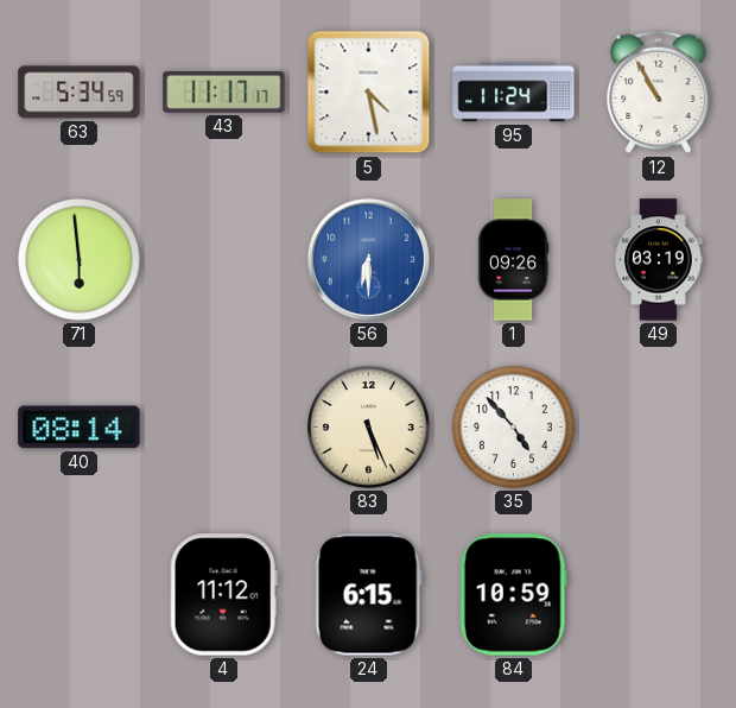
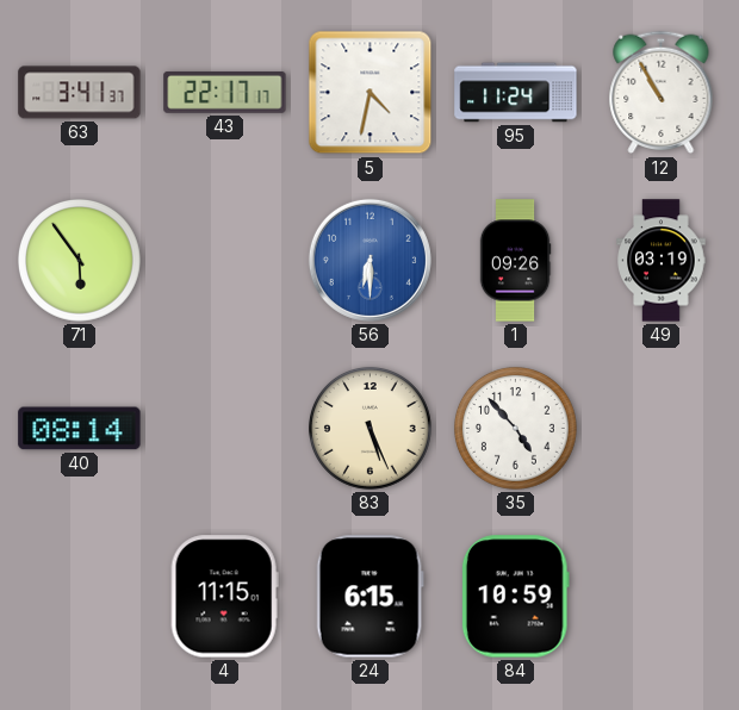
63: 5:34 -> 3:41
43: 11:17 -> 22:17
5: 4:28 -> 4:32
71: 5:59 -> 5:54
4: 11:12 -> 11:15
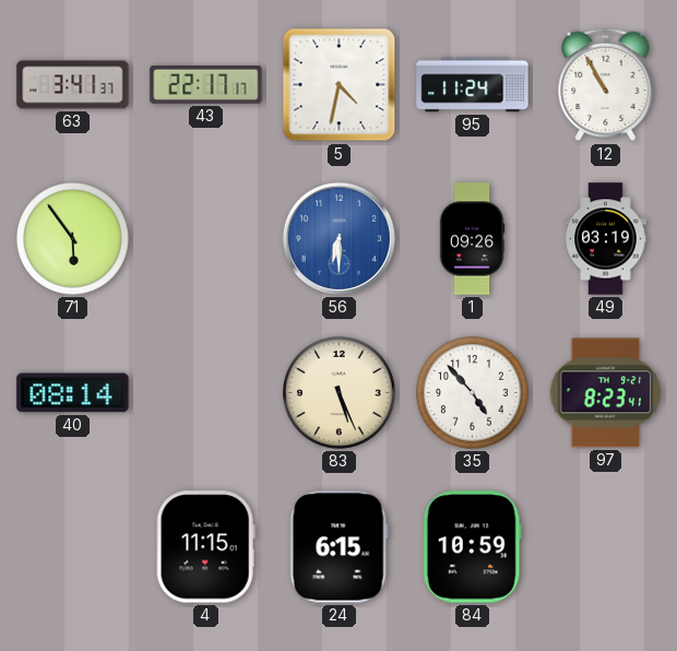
97: none -> 8:23
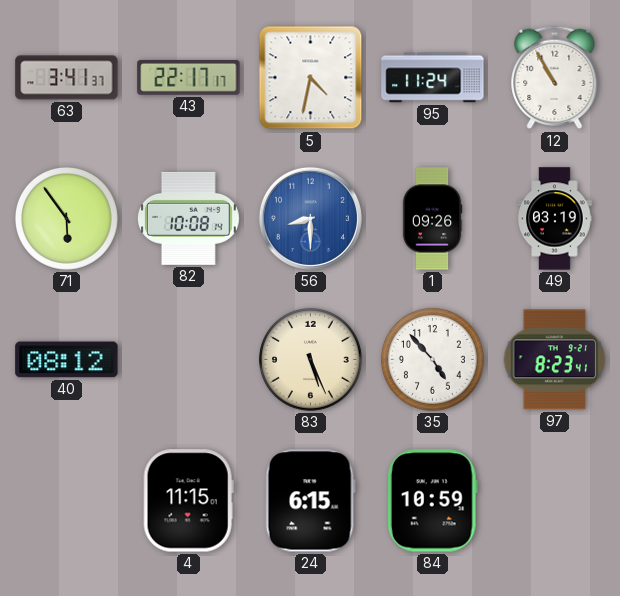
82: none -> 10:08
56: 6:30 -> 8:30
40: 08:14 -> 08:12
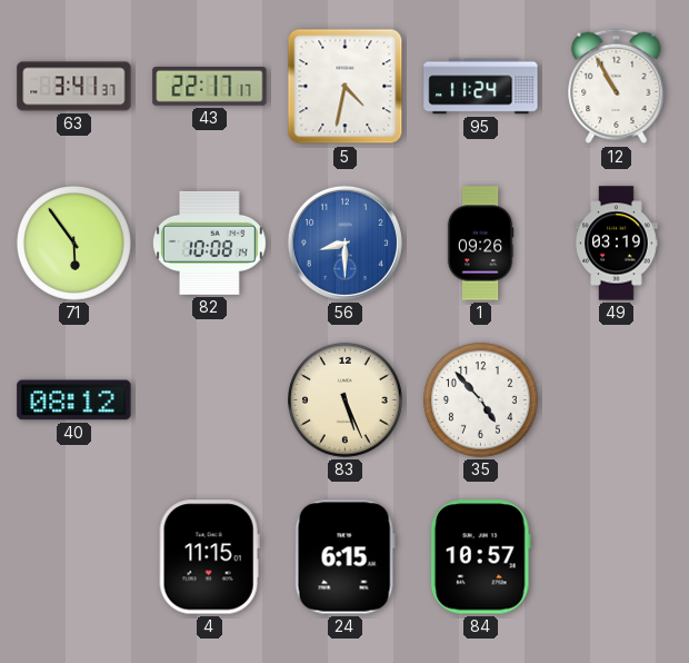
97: 8:23 -> none
84: 10:59 -> 10:57
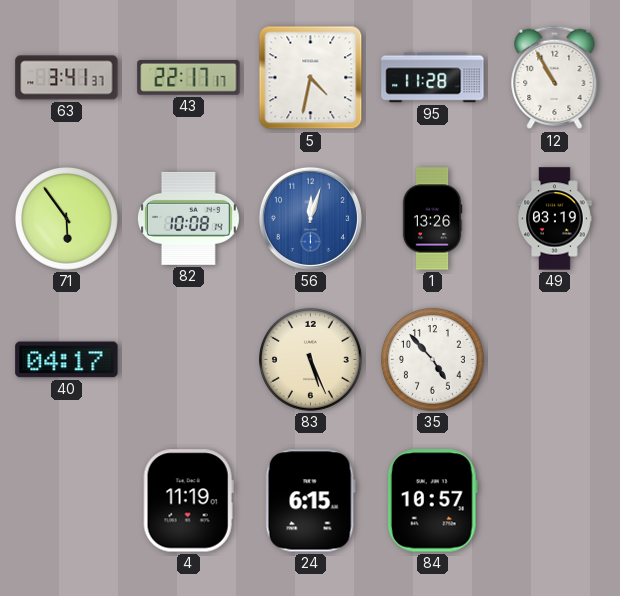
95: 11:24 -> 11:28
56: 8:30 -> 12:03
1: 09:26 -> 13:26
40: 08:12 -> 04:17
4: 11:15 -> 11:19
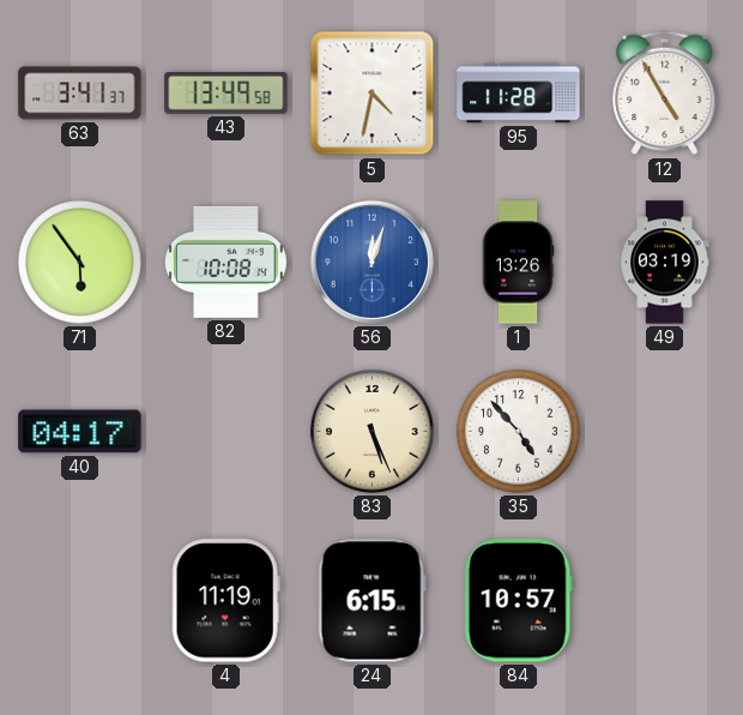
43: 22:17 -> 13:49
12: 10:55 -> 4:55
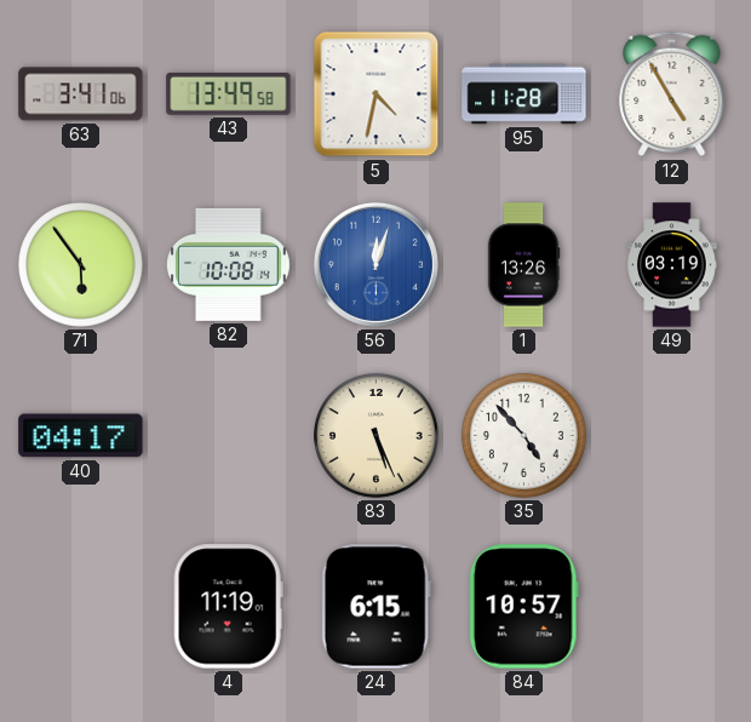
63: 3:41:37 -> 3:41:06
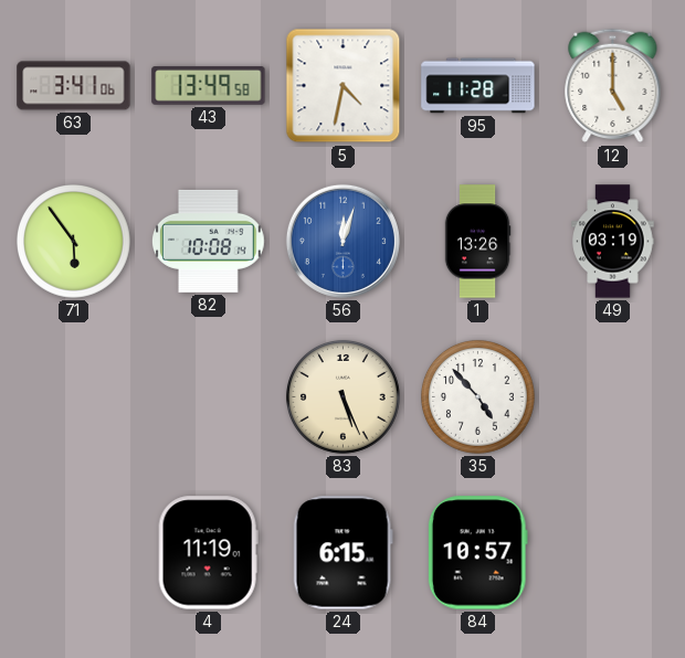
12: 4:55 -> 5:00
40: 04:17 -> none
